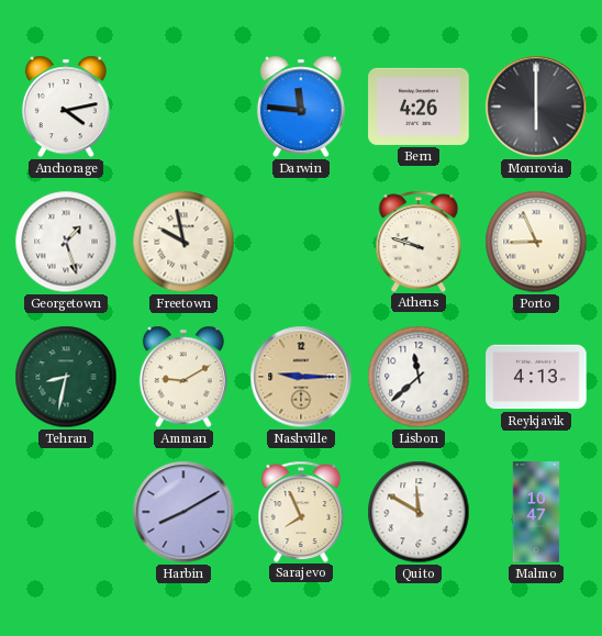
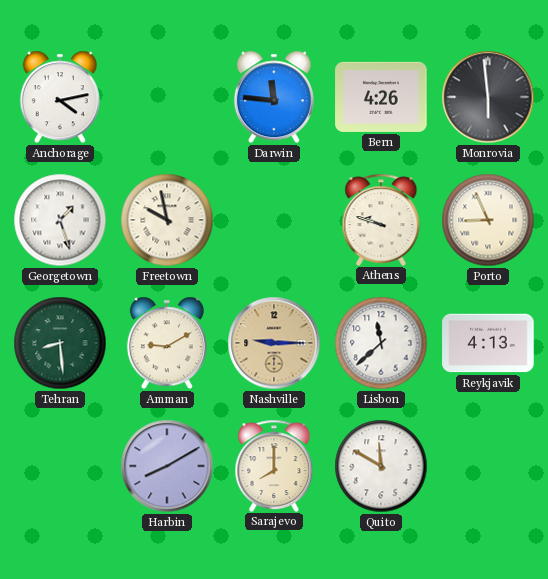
Monrovia: 6:00 -> 5:59
Tehran: 8:32 -> 8:29
Sarajevo: 7:56 -> 8:00
Malmo: 10:47 -> none
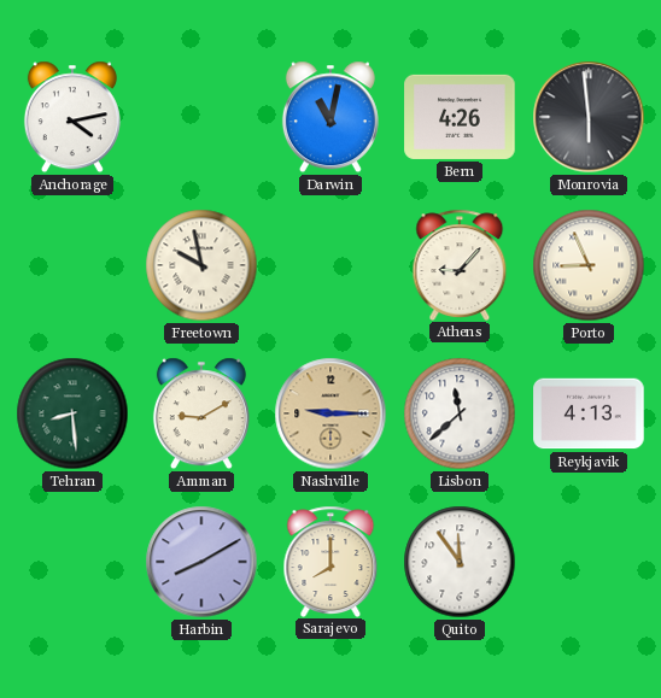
Darwin: 11:46 -> 11:02
Georgetown: 1:27 -> none
Athens: 9:48 -> 9:07
Quito: 11:50 -> 11:54
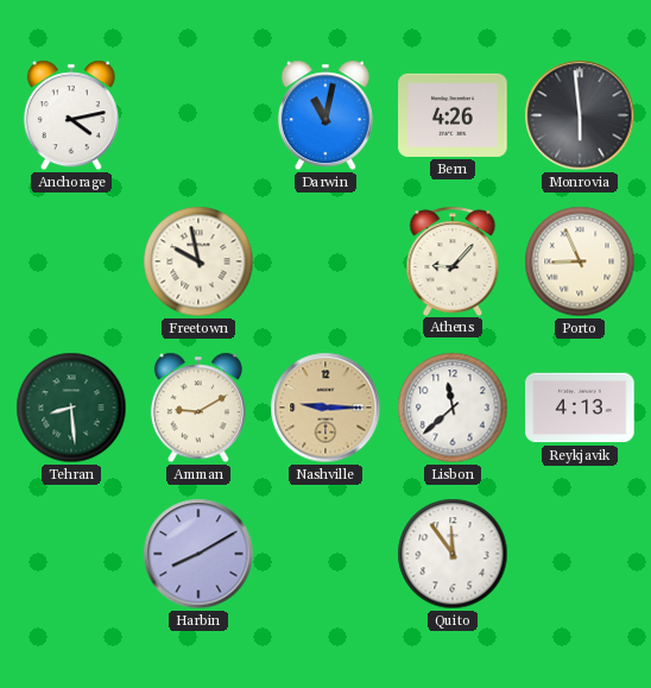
Sarajevo: 8:00 -> none
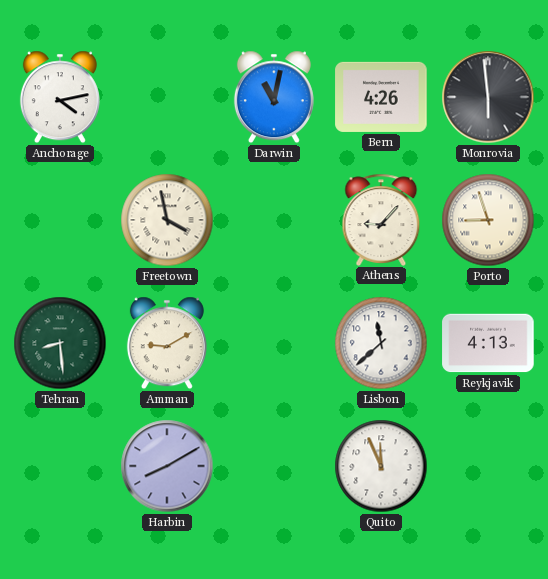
Freetown: 9:58 -> 3:58
Porto: 8:56 -> 8:57
Nashville: 9:15 -> none
Quito: 11:54 -> 11:56
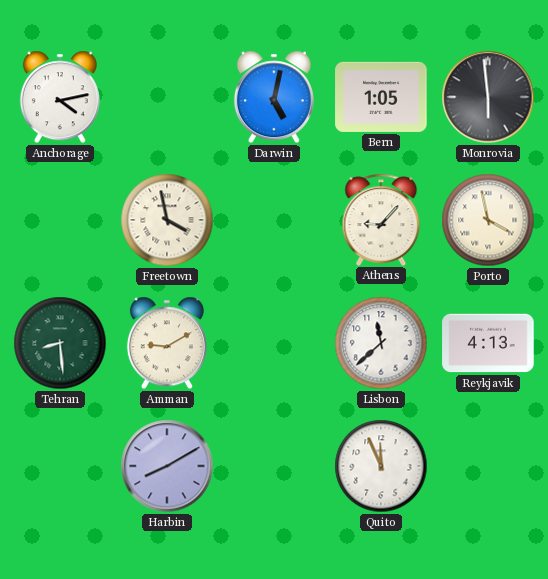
Darwin: 11:02 -> 5:02
Bern: 4:26 -> 1:05
Porto: 8:57 -> 3:58
